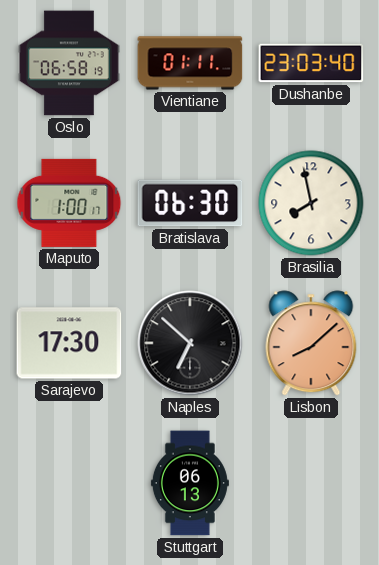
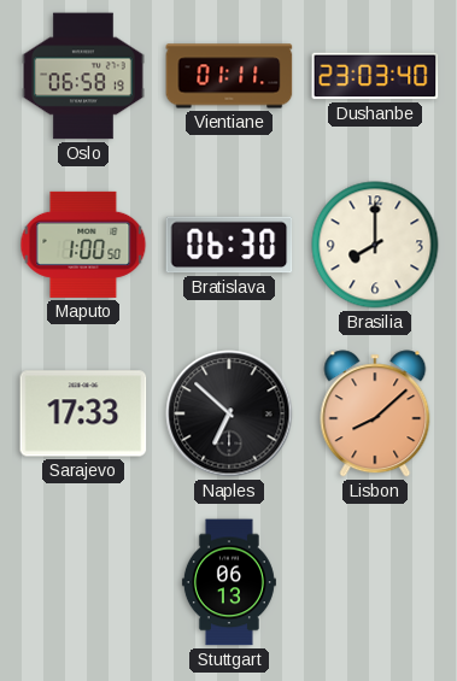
Maputo: 1:00:17 -> 1:00:50
Brasilia: 7:58 -> 8:00
Sarajevo: 17:30 -> 17:33
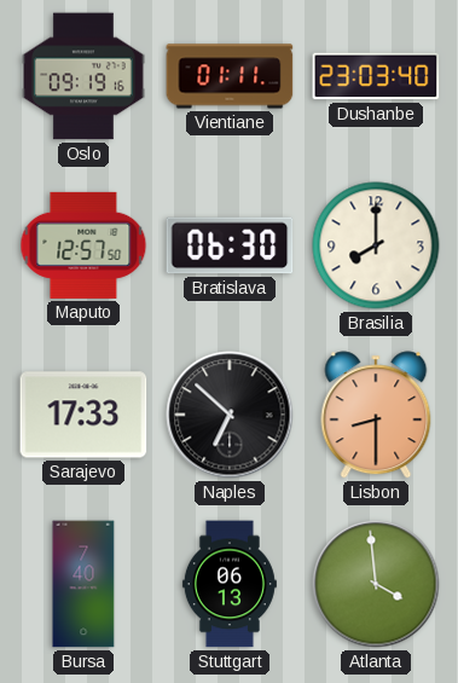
Oslo: 06:58 -> 09:19
Maputo: 1:00 -> 12:57
Lisbon: 8:08 -> 8:30
Bursa: none -> 7:40
Atlanta: none -> 3:59
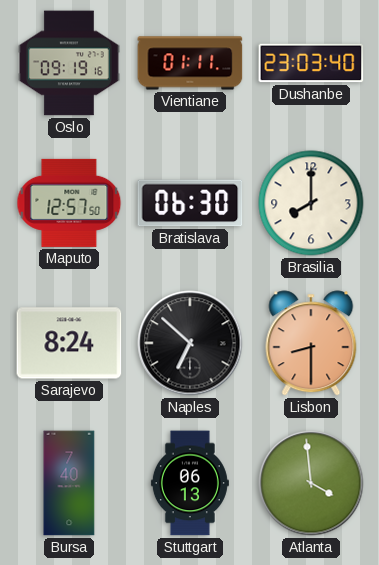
Sarajevo: 17:33 -> 8:24
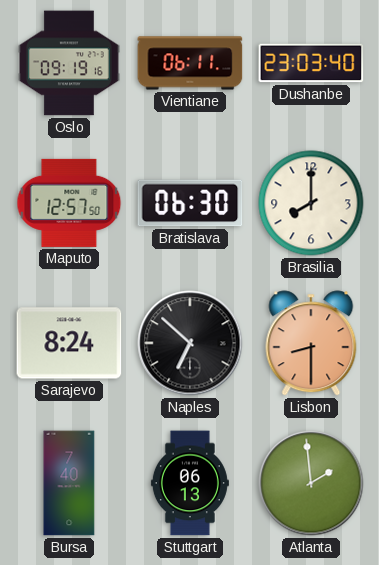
Vientiane: 01:11 -> 06:11
Atlanta: 3:59 -> 1:59
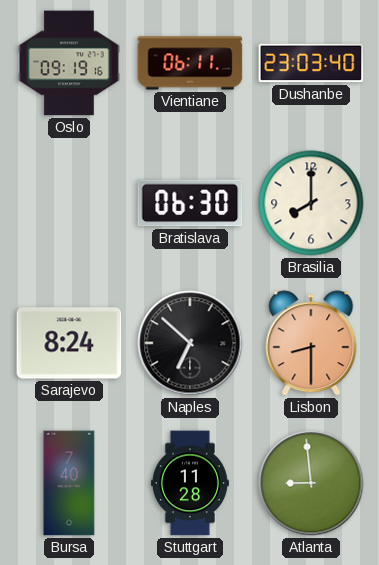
Maputo: 12:57 -> none
Stuttgart: 06:13 -> 11:28
Atlanta: 1:59 -> 8:59
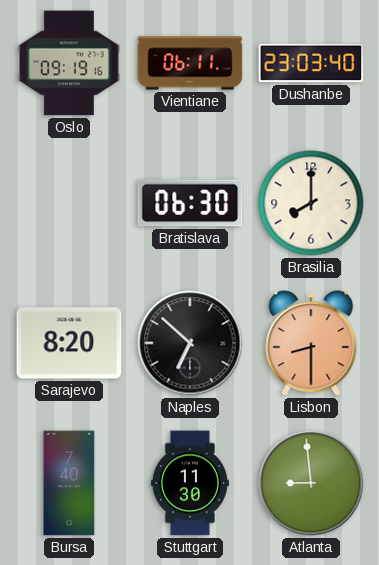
Sarajevo: 8:24 -> 8:20
Stuttgart: 11:28 -> 11:30
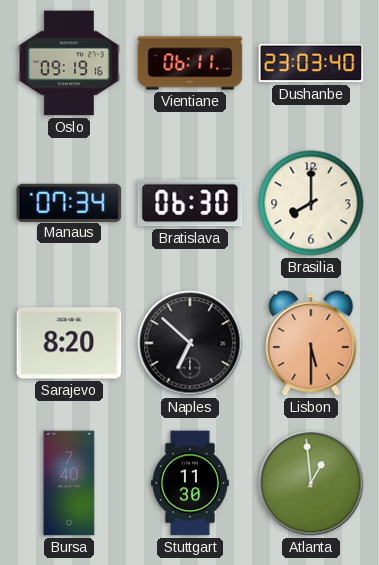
Manaus: none -> 07:34
Lisbon: 8:30 -> 5:30
Atlanta: 8:59 -> 12:59
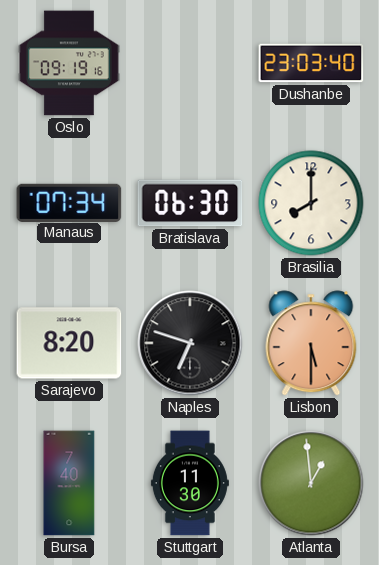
Vientiane: 06:11 -> none
Naples: 6:52 -> 6:48
